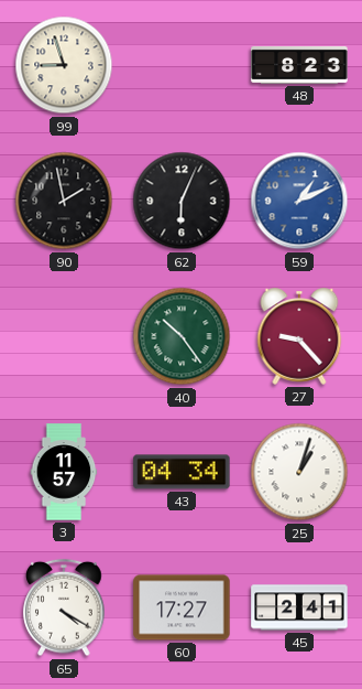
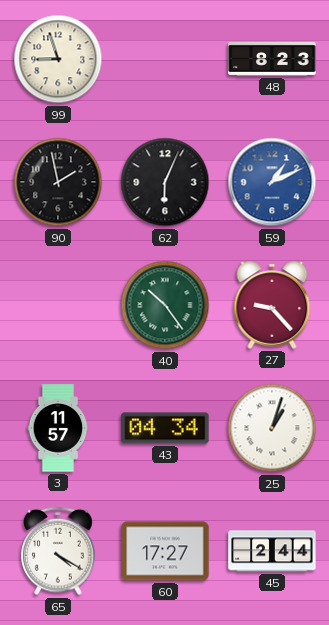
45: 2:41 -> 2:44
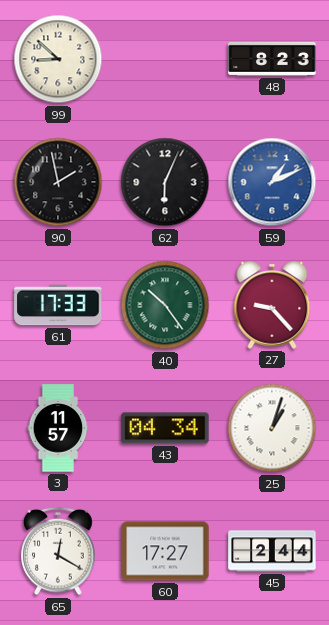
99: 8:57 -> 8:52
61: none -> 17:33
65: 4:20 -> 12:20
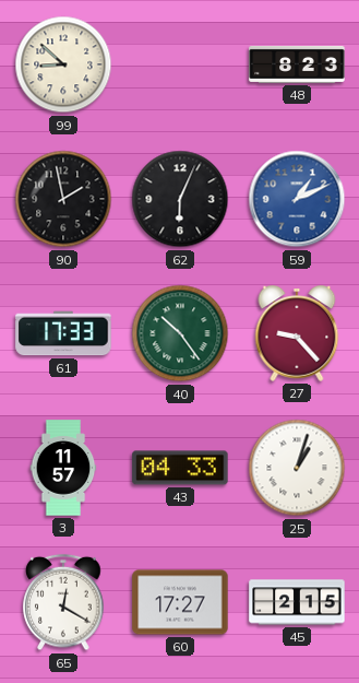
43: 04:34 -> 04:33
45: 2:44 -> 2:15
